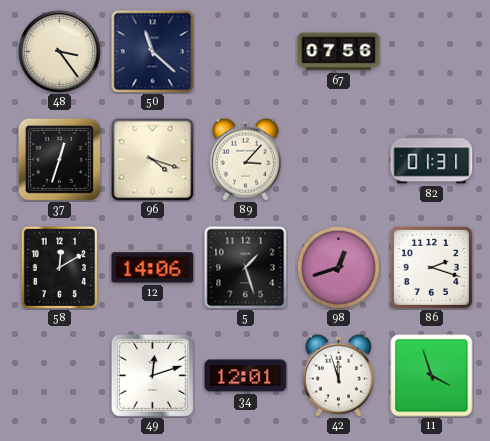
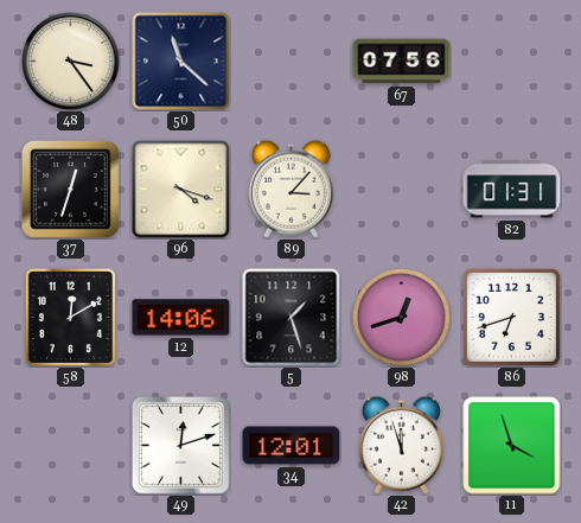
86: 2:18 -> 6:42
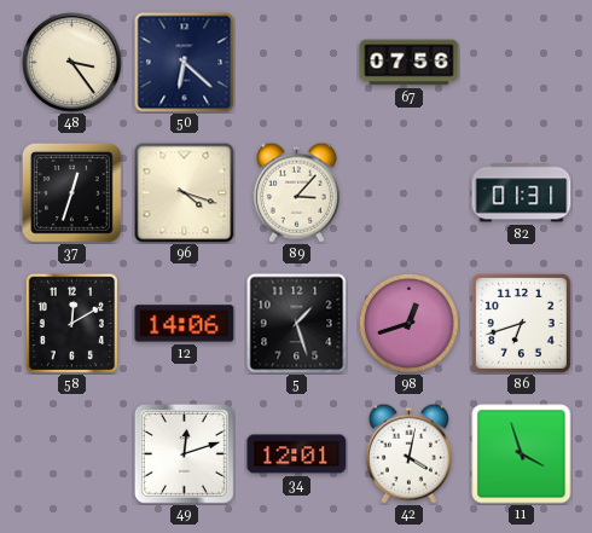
50: 11:22 -> 6:22
42: 11:57 -> 4:02
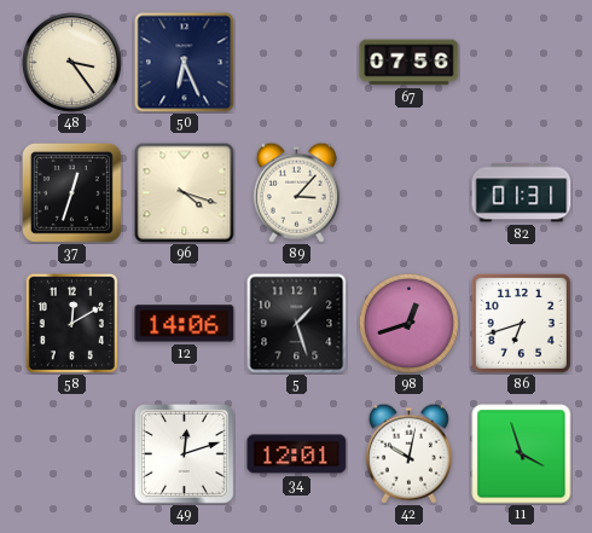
50: 6:22 -> 6:26
42: 4:02 -> 10:02
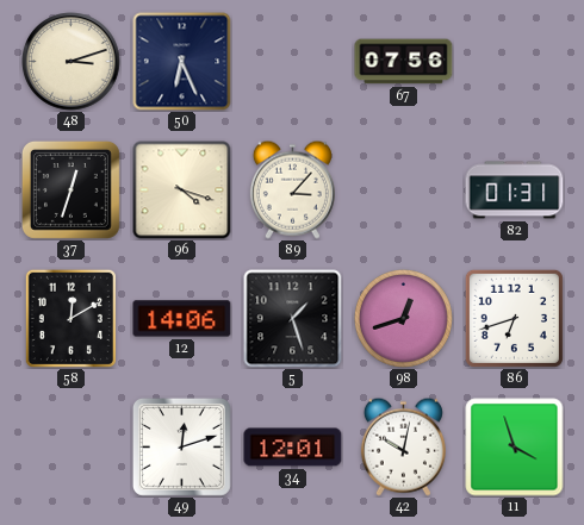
48: 3:24 -> 3:12
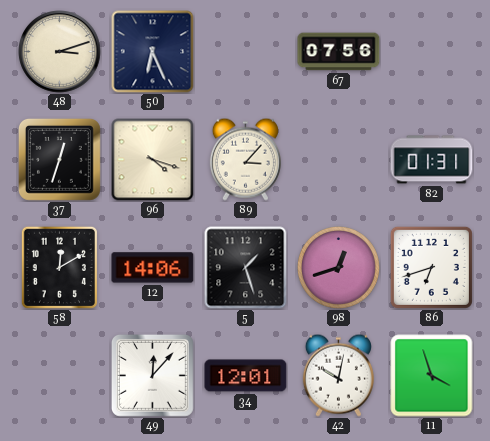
49: 12:12 -> 12:07
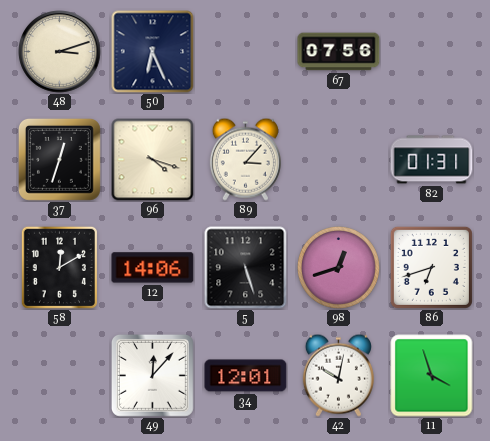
5: 1:27 -> 5:27
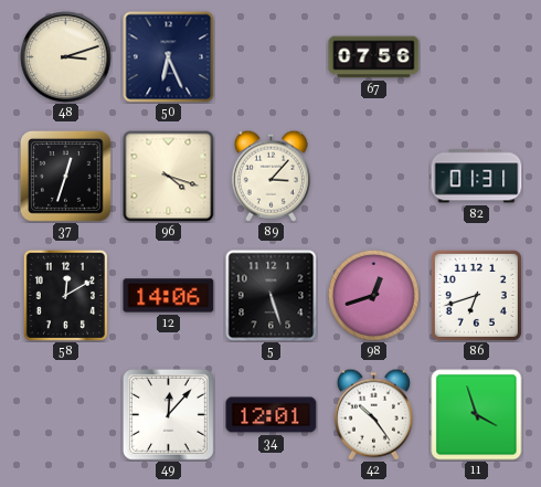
42: 10:02 -> 10:24
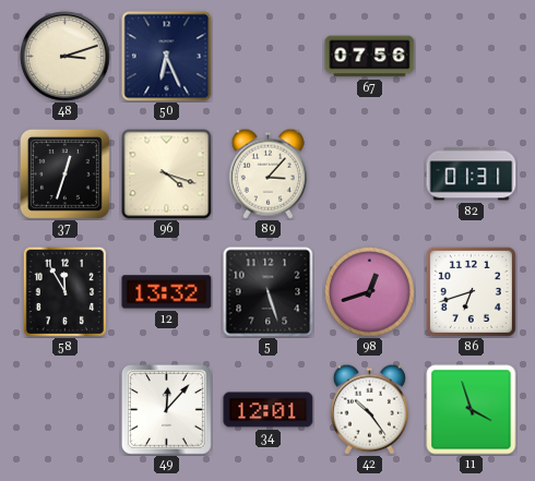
58: 12:10 -> 11:55
12: 14:06 -> 13:32
